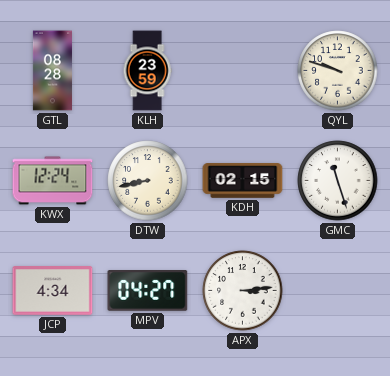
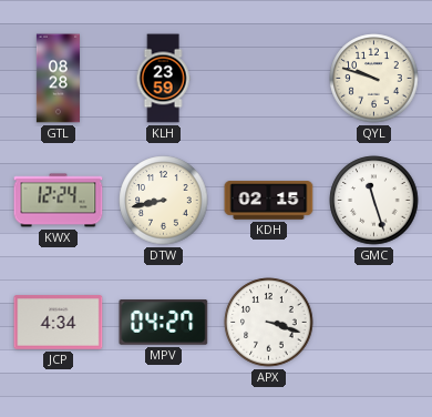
APX: 3:14 -> 3:18
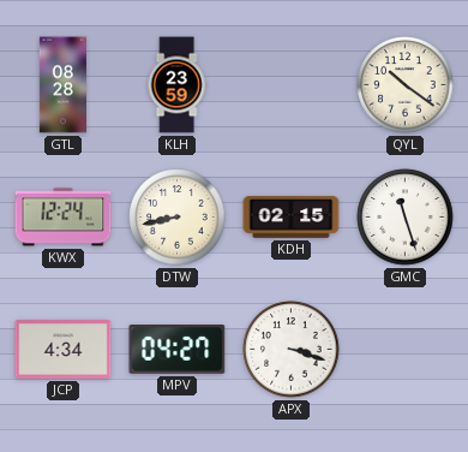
QYL: 9:48 -> 10:21
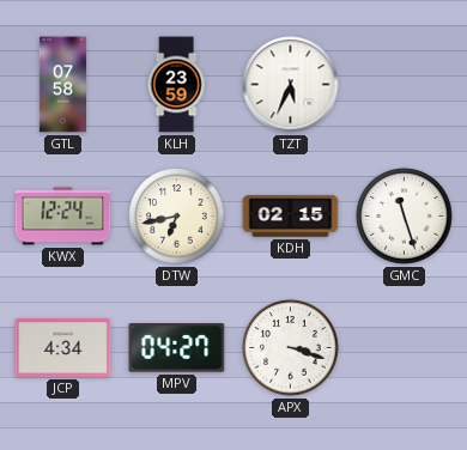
GTL: 08:28 -> 07:58
TZT: none -> 5:34
QYL: 10:21 -> none
DTW: 8:43 -> 6:43
